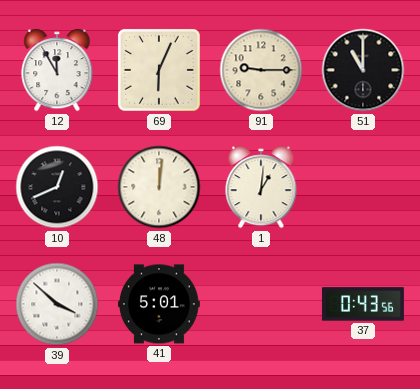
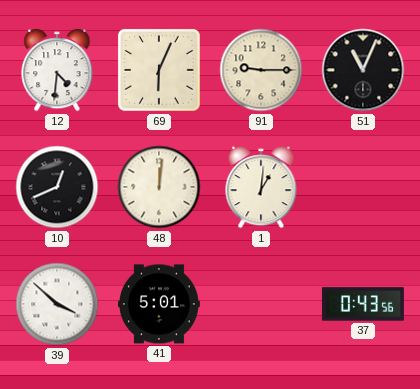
12: 11:55 -> 4:31
51: 11:00 -> 11:04
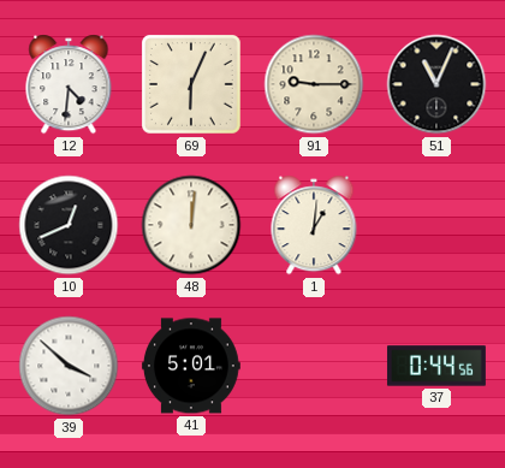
37: 0:43 -> 0:44
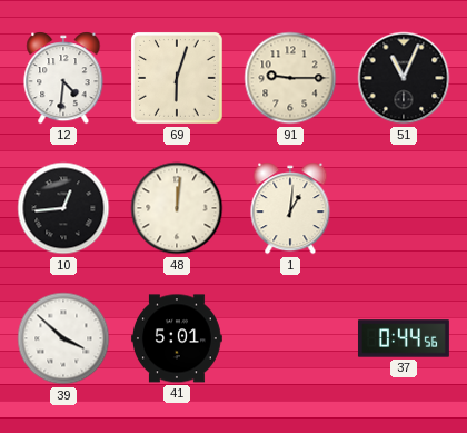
69: 6:04 -> 6:03
10: 12:41 -> 12:44
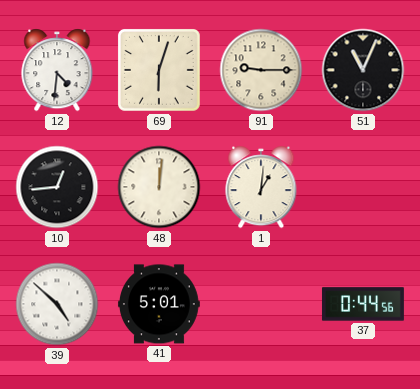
39: 3:52 -> 4:52
